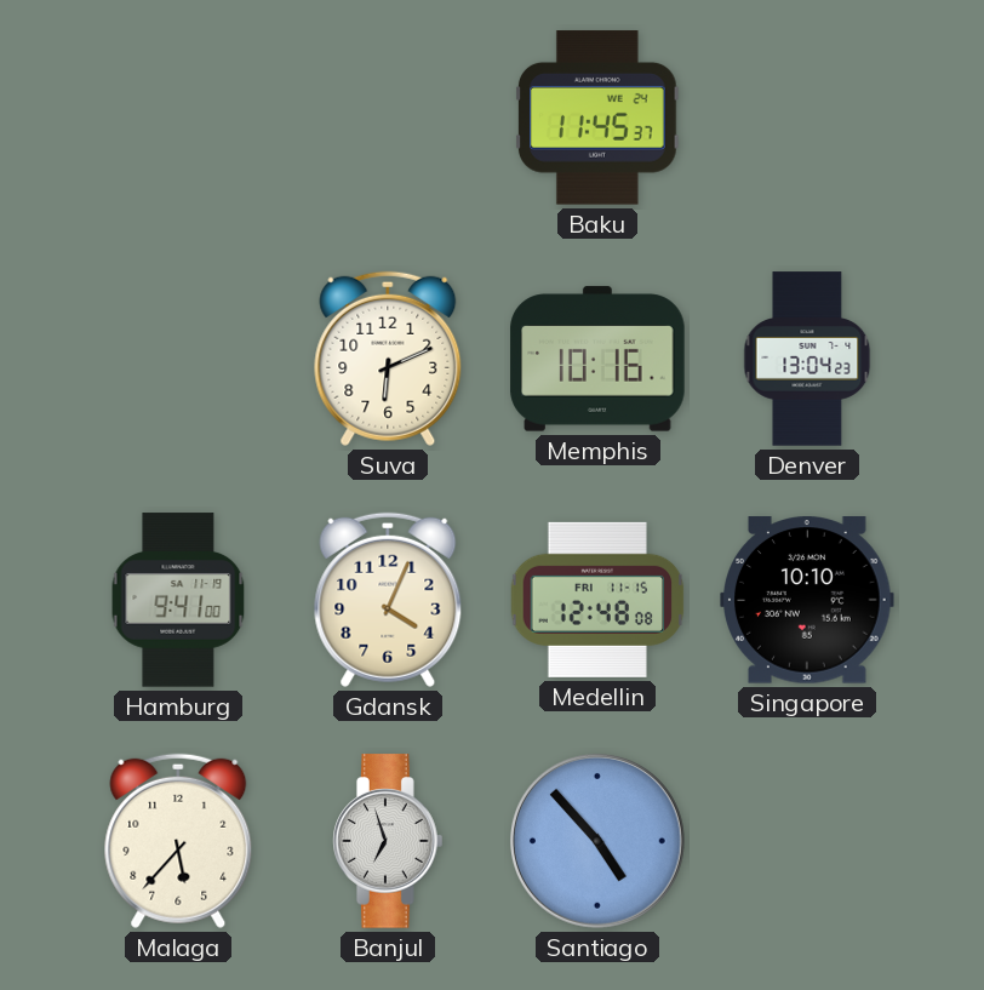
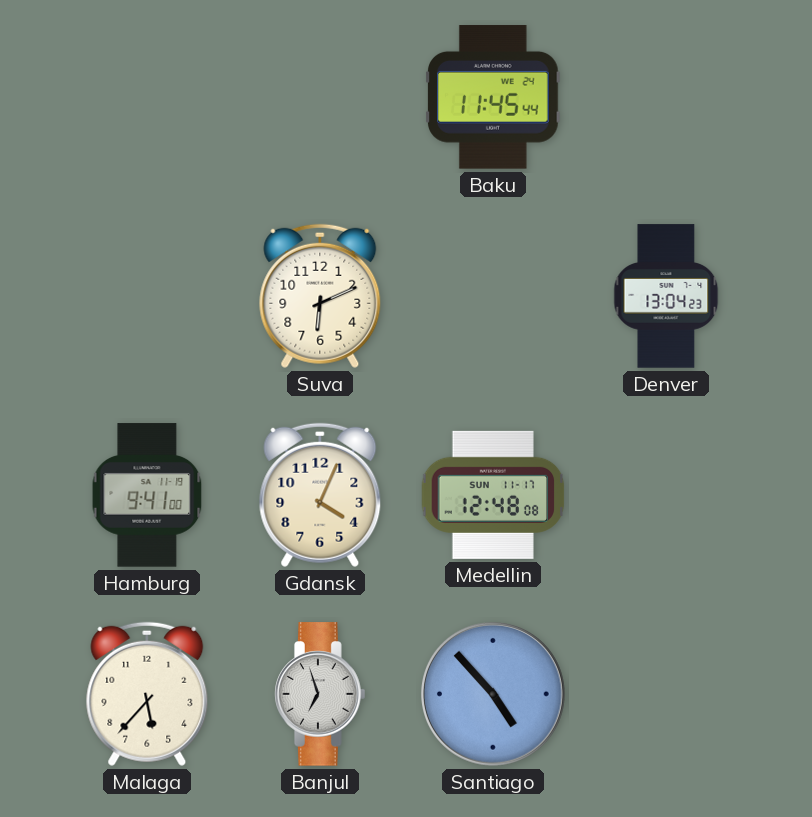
Baku: 11:45:37 -> 11:45:44
Memphis: 10:16 -> none
Medellin date: FRI 11-15 -> SUN 11-17
Singapore: 10:10 -> none
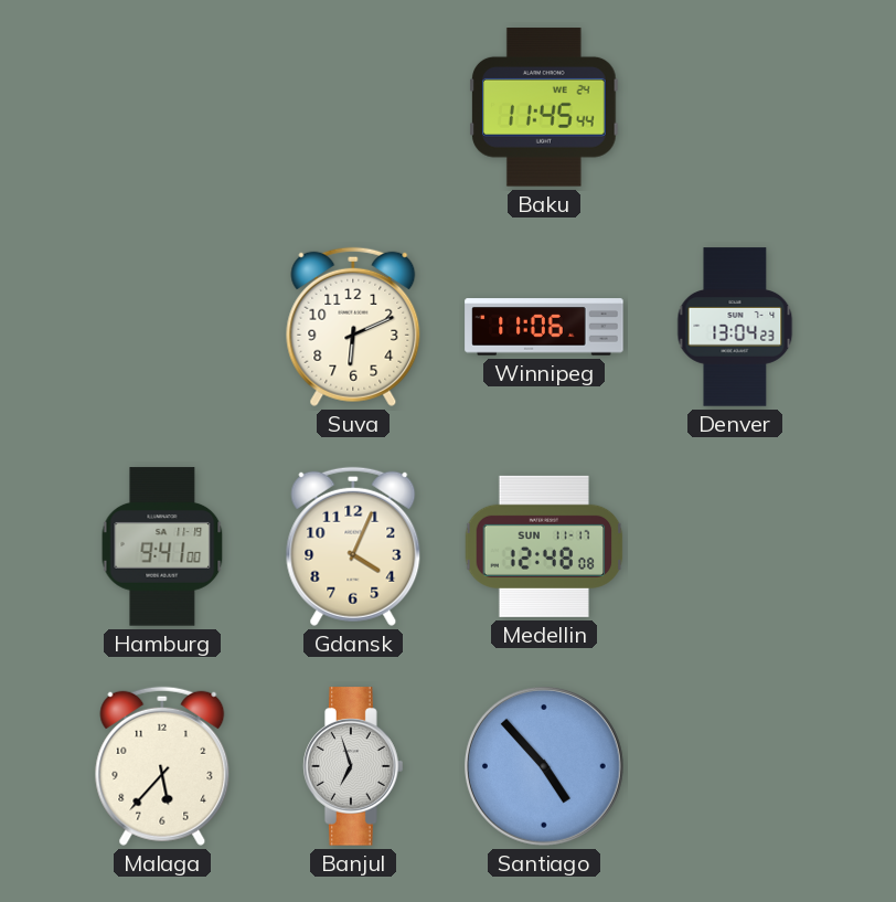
Winnipeg: none -> 11:06
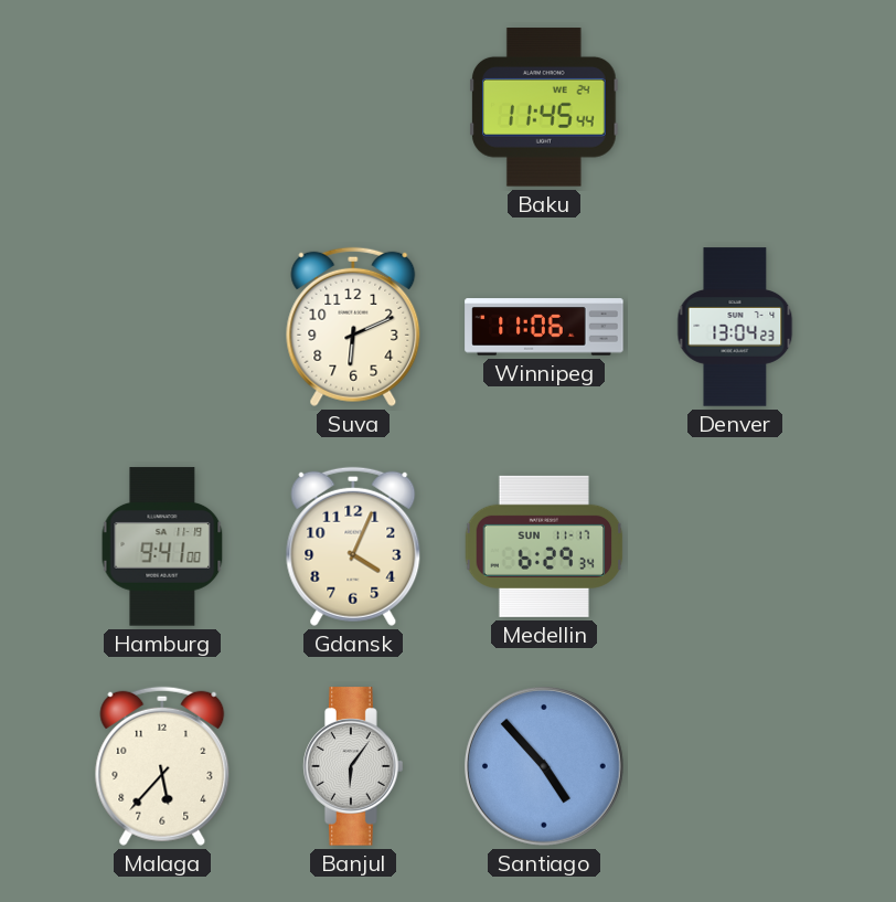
Medellin: 12:48 -> 6:29
Banjul: 6:57 -> 6:06
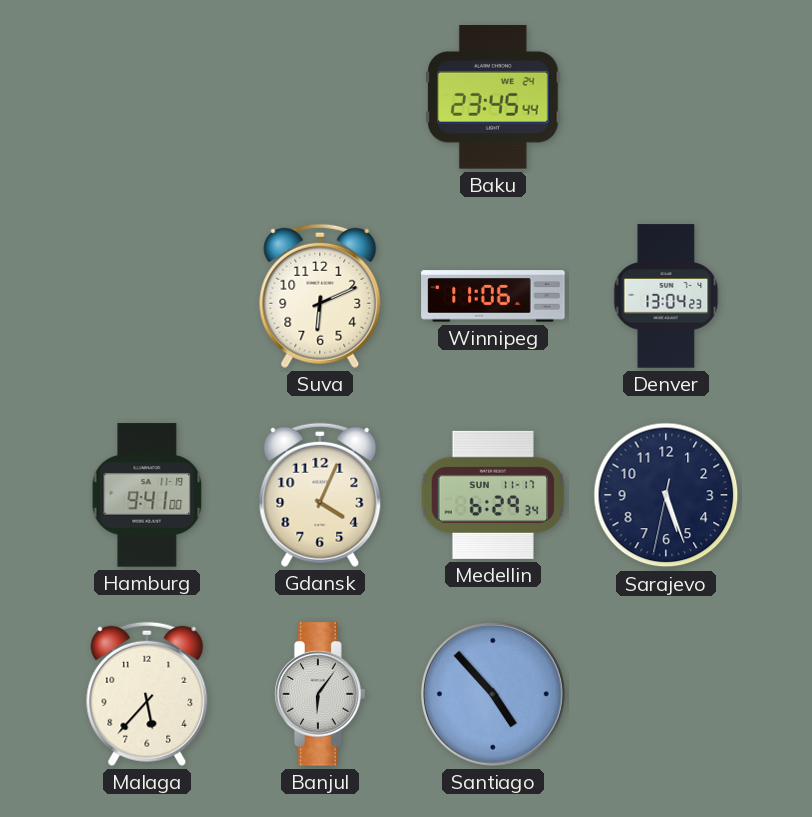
Baku: 11:45 -> 23:45
Sarajevo: none -> 5:26
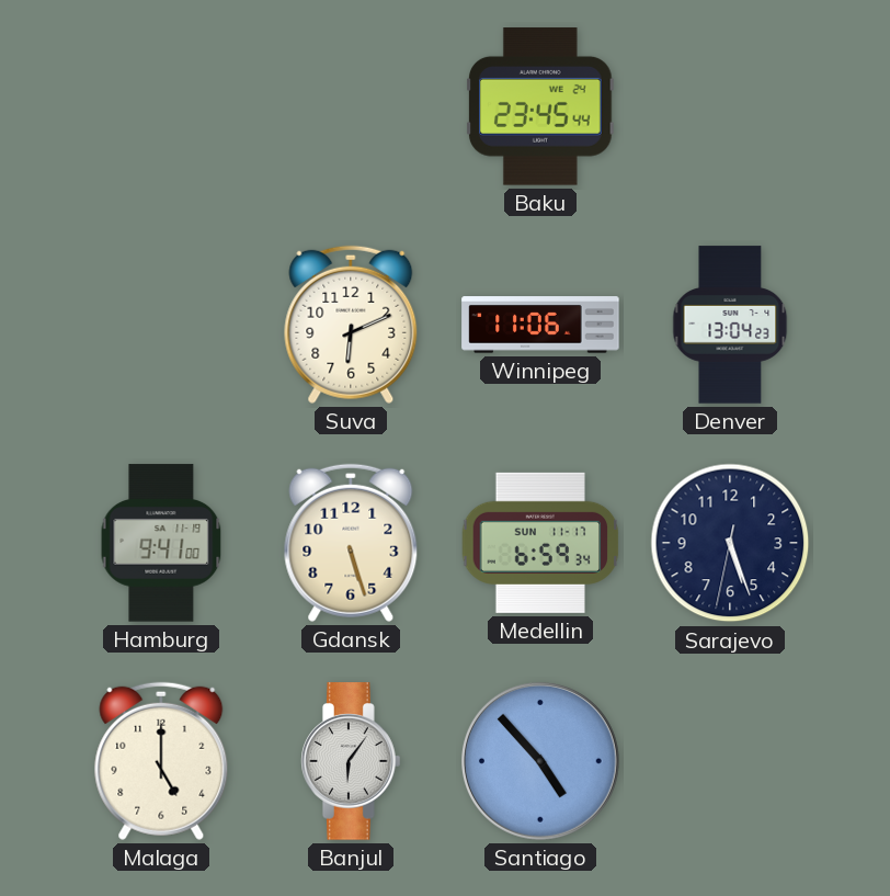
Gdansk: 4:04 -> 5:27
Medellin: 6:29 -> 6:59
Malaga: 5:37 -> 5:00
